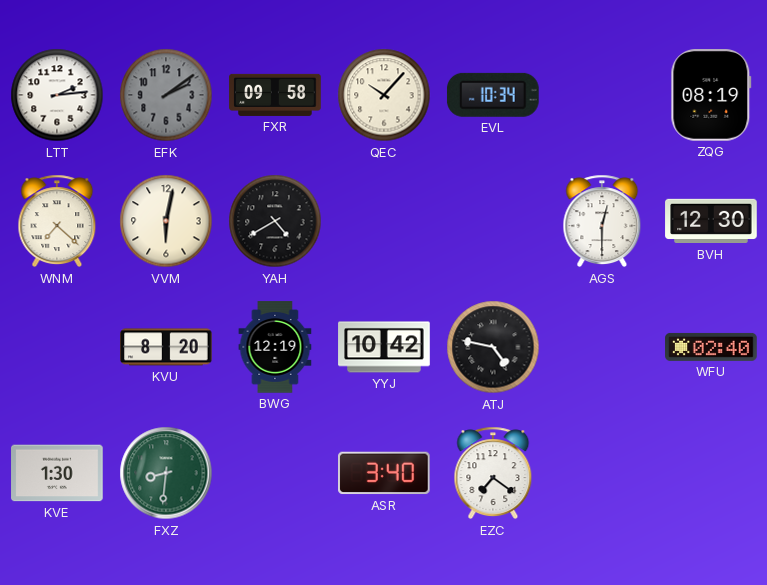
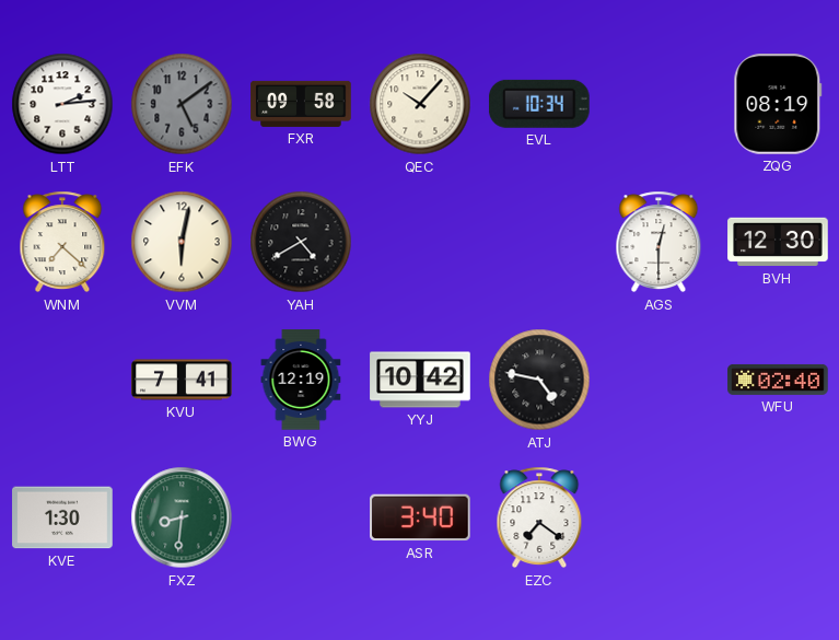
EFK: 2:09 -> 5:09
KVU: 8:20 -> 7:41
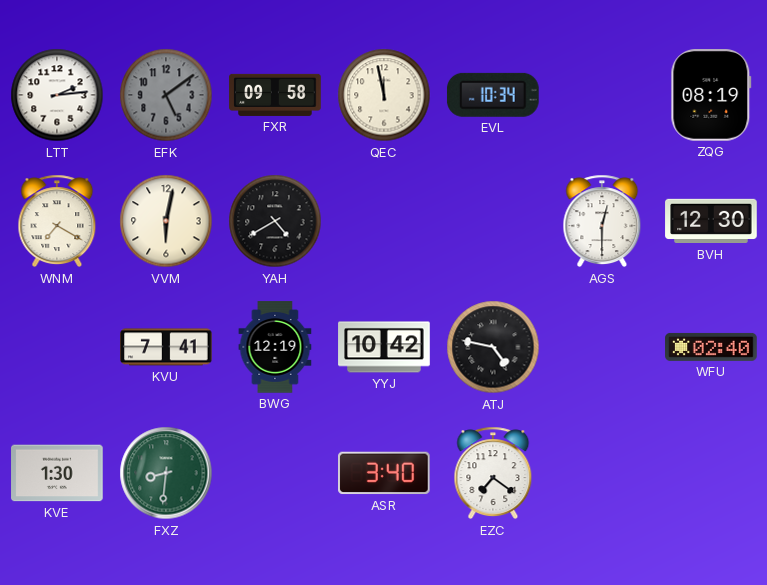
QEC: 10:07 -> 11:58
WNM: 7:22 -> 7:20
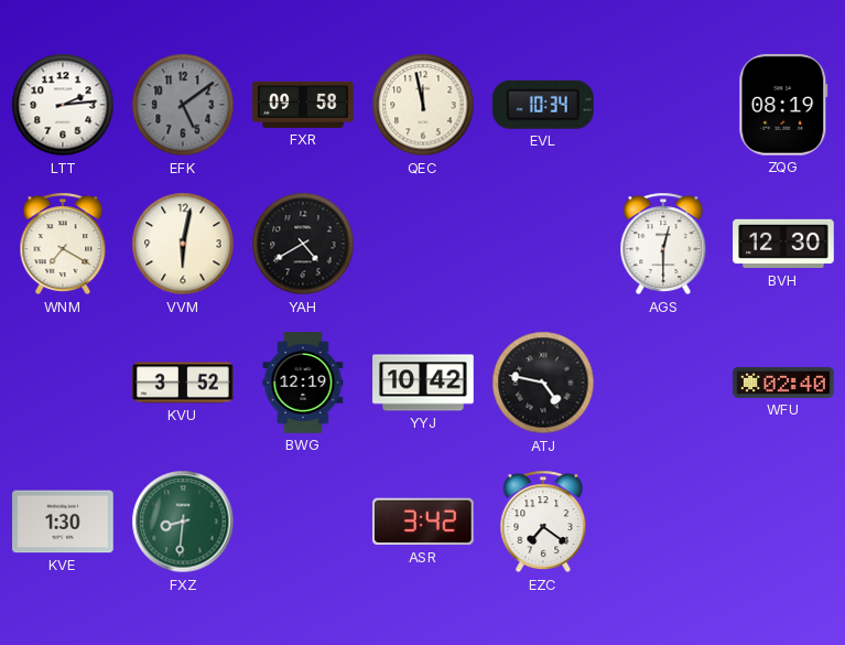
KVU: 7:41 -> 3:52
ASR: 3:40 -> 3:42
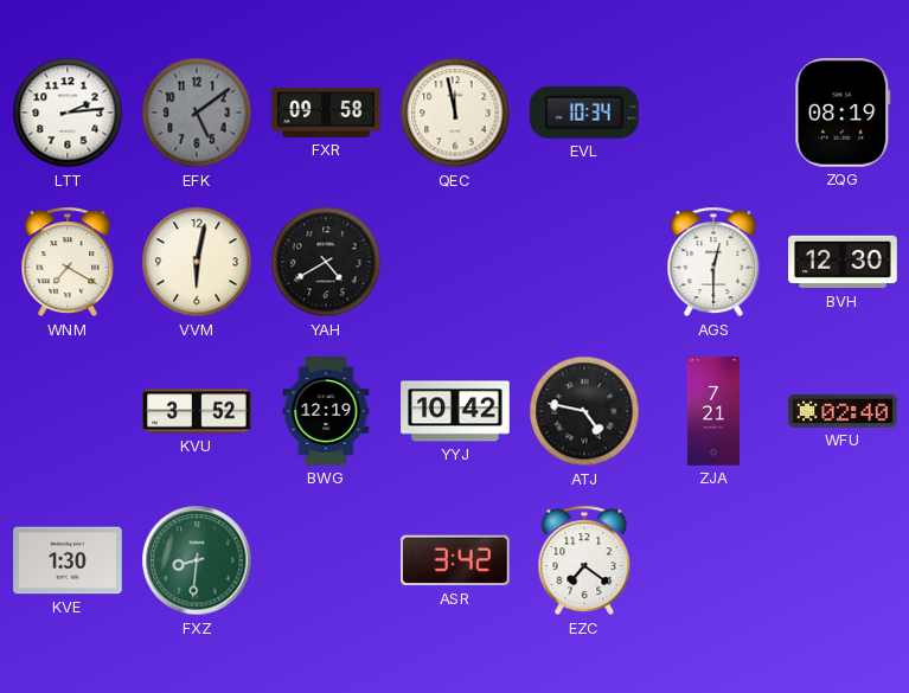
ZJA: none -> 7:21
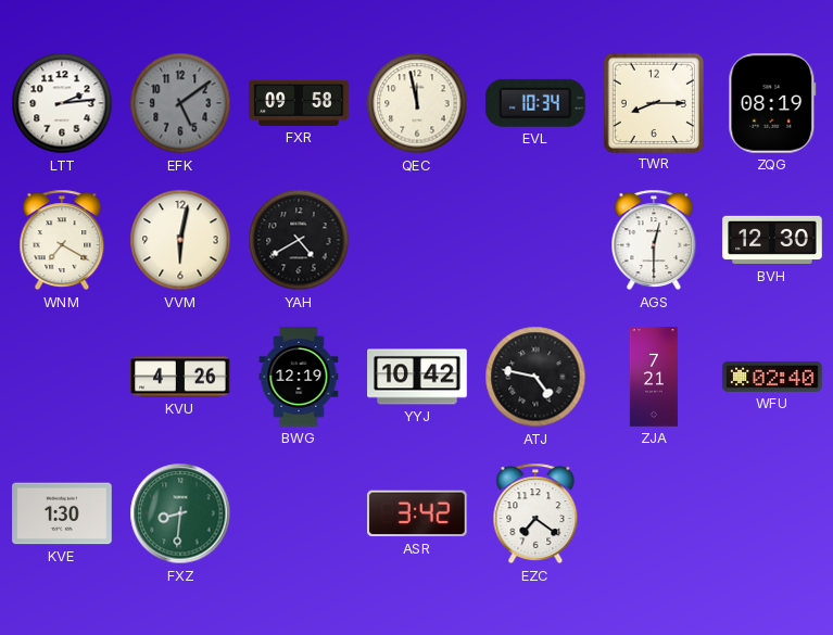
TWR: none -> 8:15
KVU: 3:52 -> 4:26
